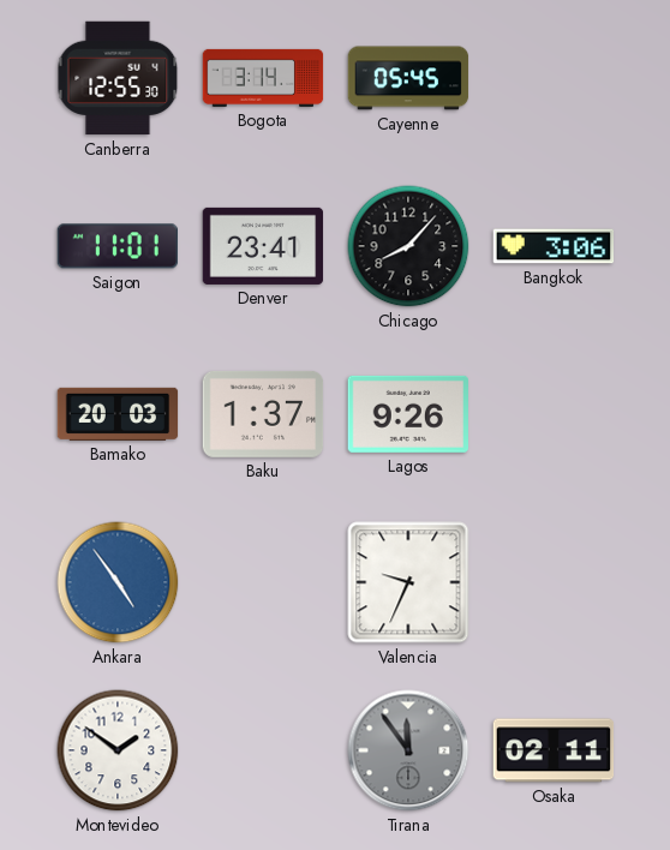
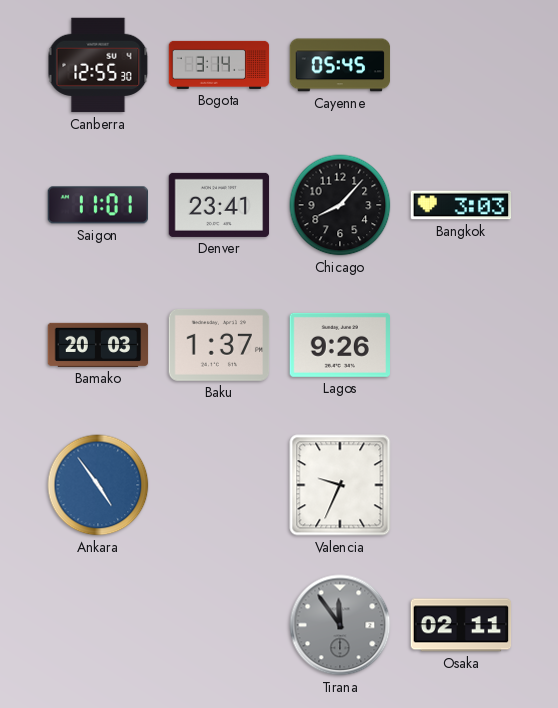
Bangkok: 3:06 -> 3:03
Montevideo: 1:51 -> none
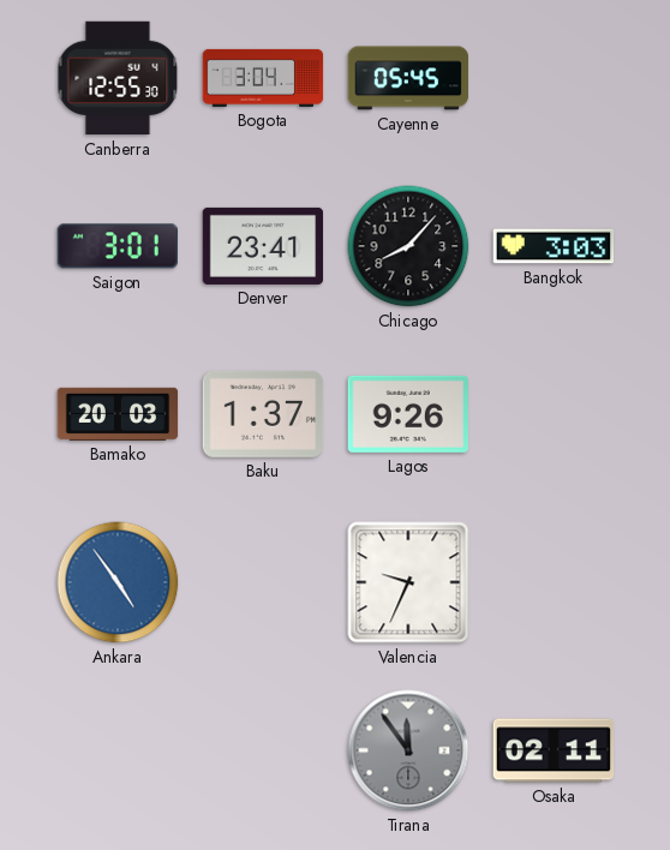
Bogota: 3:14 -> 3:04
Saigon: 11:01 -> 3:01
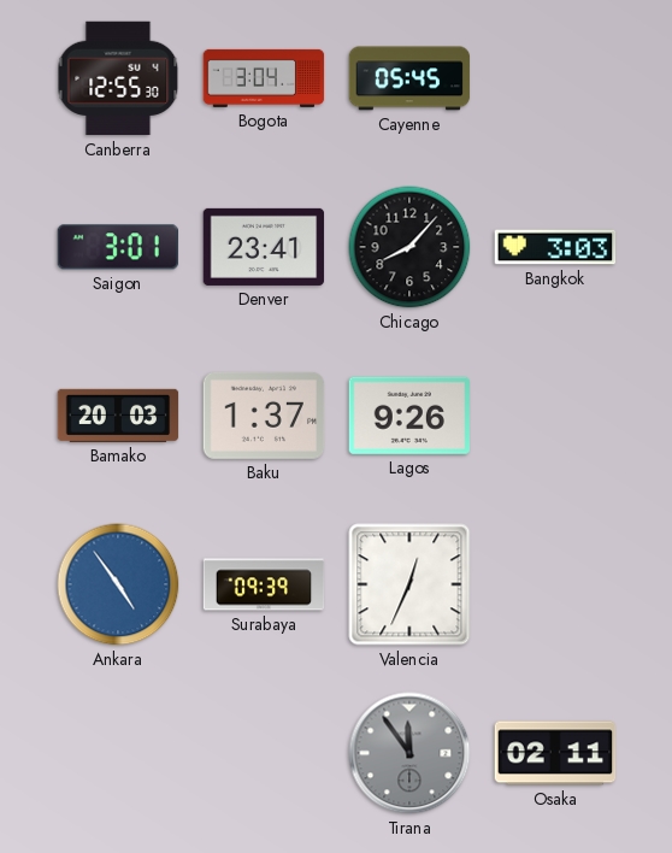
Surabaya: none -> 09:39
Valencia: 9:34 -> 12:34
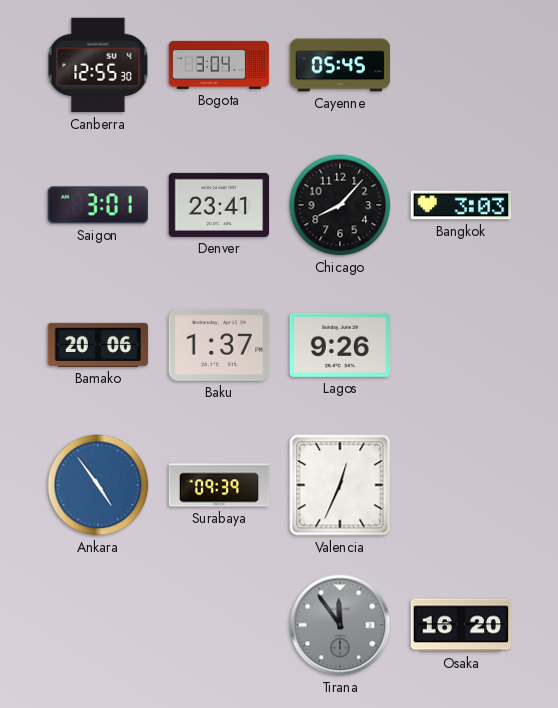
Bamako: 20:03 -> 20:06
Osaka: 02:11 -> 16:20
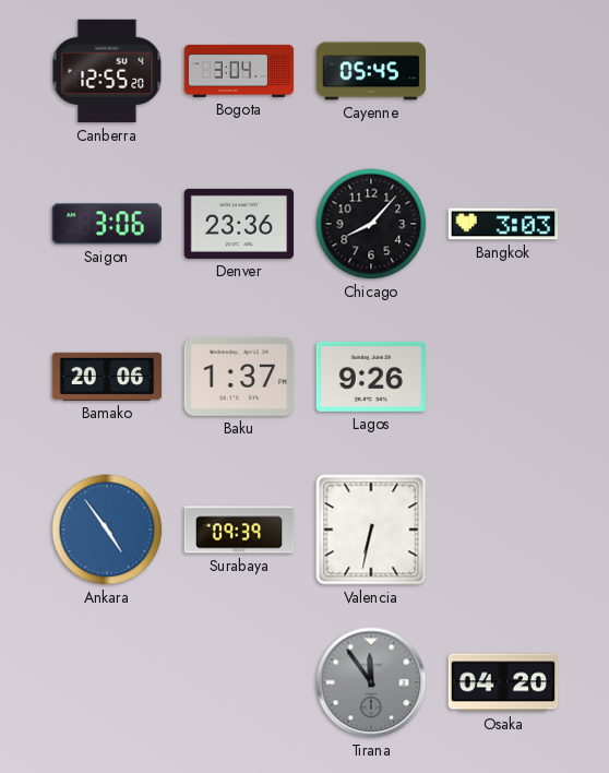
Canberra: 12:55:30 -> 12:55:20
Saigon: 3:01 -> 3:06
Denver: 23:41 -> 23:36
Valencia: 12:34 -> 6:32
Osaka: 16:20 -> 04:20
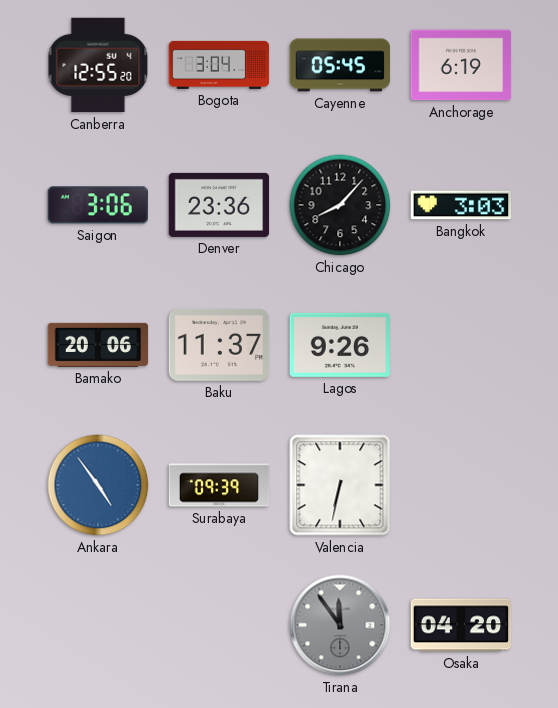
Anchorage: none -> 6:19
Baku: 1:37 -> 11:37
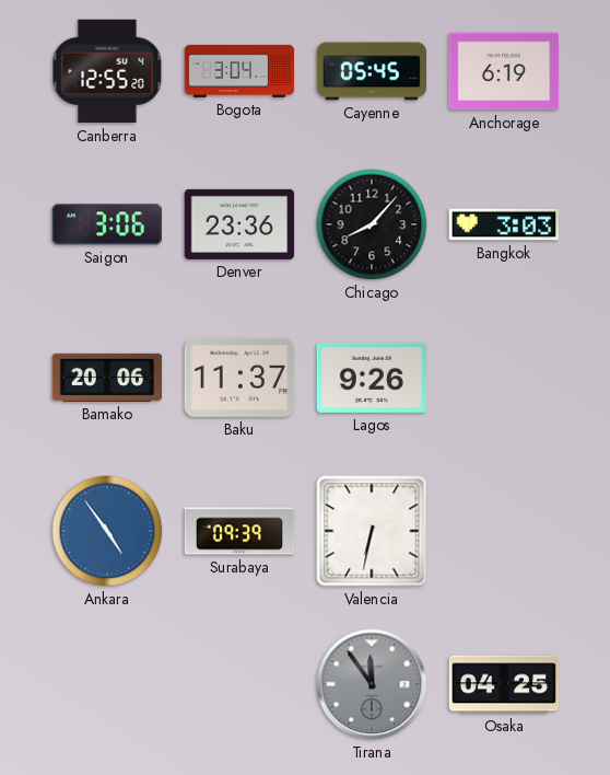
Osaka: 04:20 -> 04:25
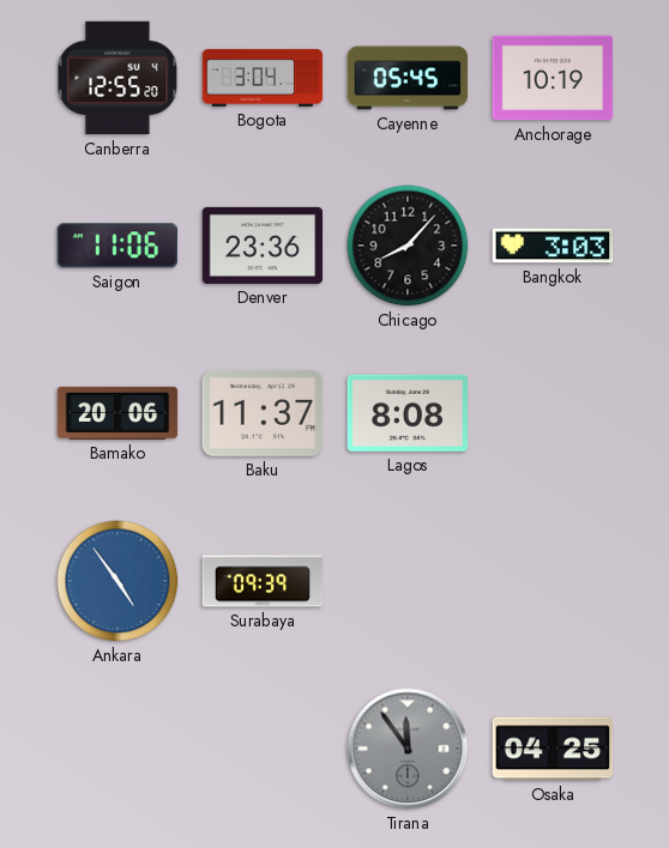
Anchorage: 6:19 -> 10:19
Saigon: 3:06 -> 11:06
Lagos: 9:26 -> 8:08
Valencia: 6:32 -> none
